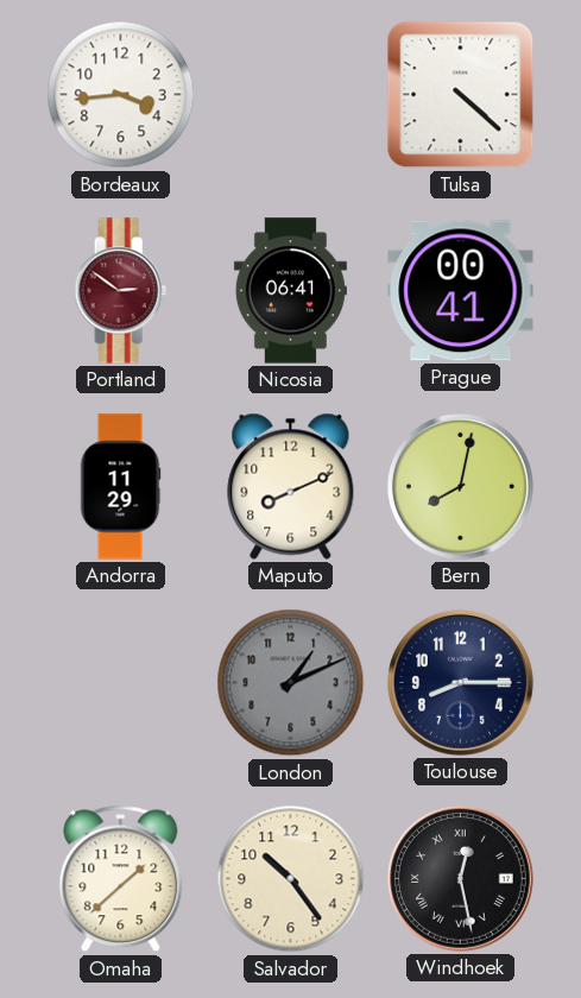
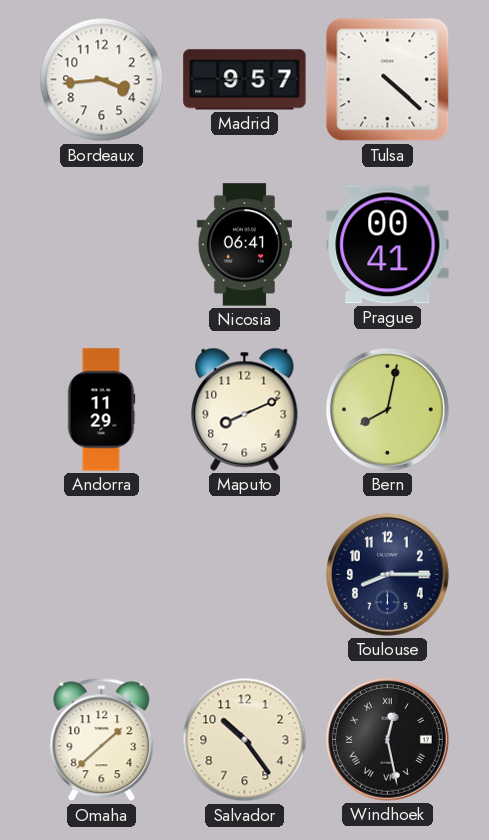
Madrid: none -> 9:57
Portland: 2:51 -> none
London: 1:11 -> none
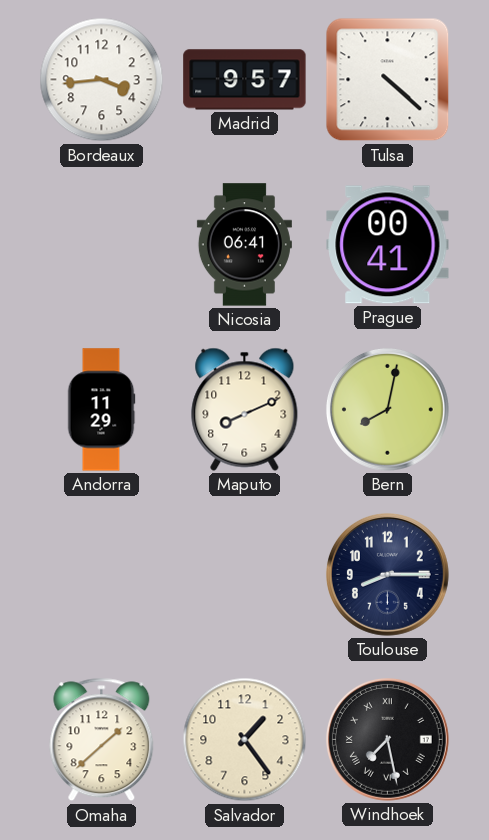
Salvador: 10:24 -> 1:24
Windhoek: 12:28 -> 7:28
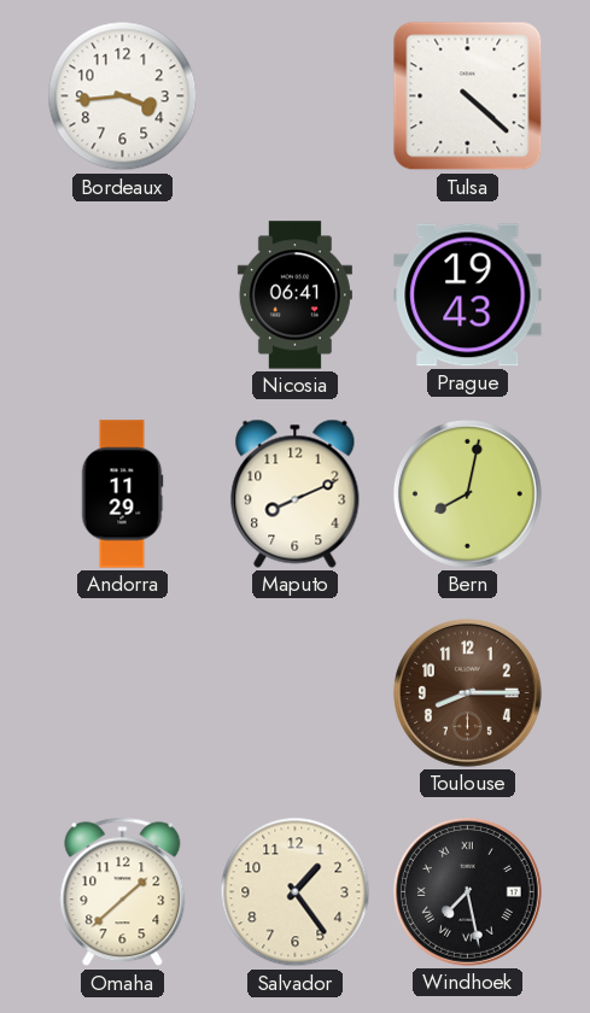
Madrid: 9:57 -> none
Prague: 00:41 -> 19:43
Toulouse dial: navy -> brown
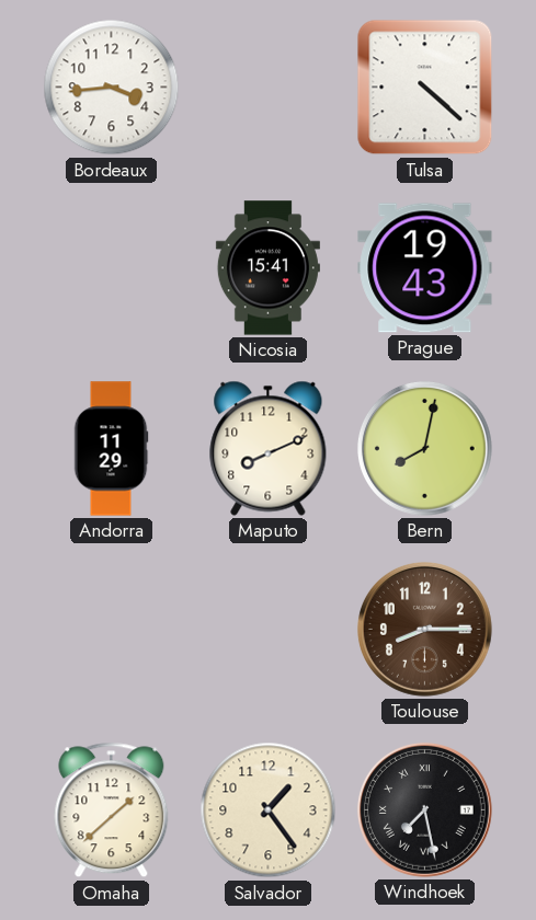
Nicosia: 06:41 -> 15:41
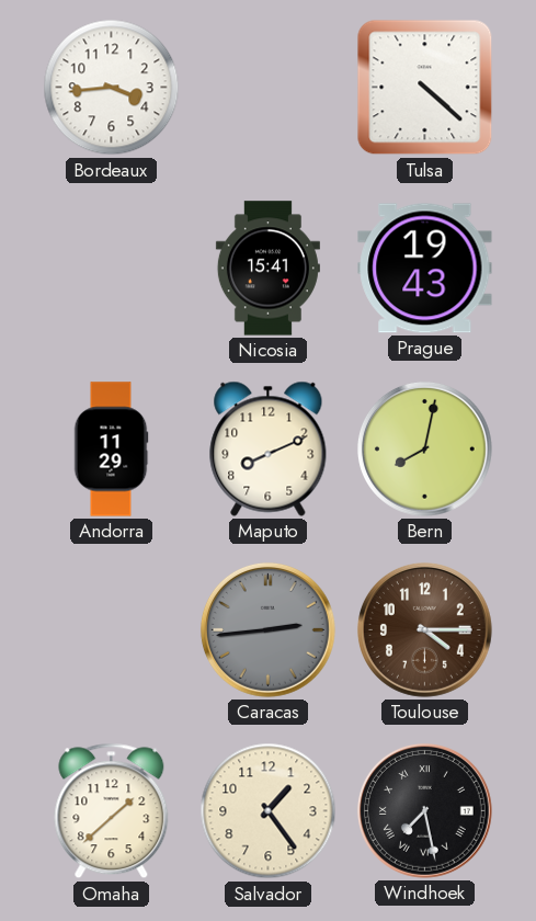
Caracas: none -> 2:44
Toulouse: 8:15 -> 4:15
